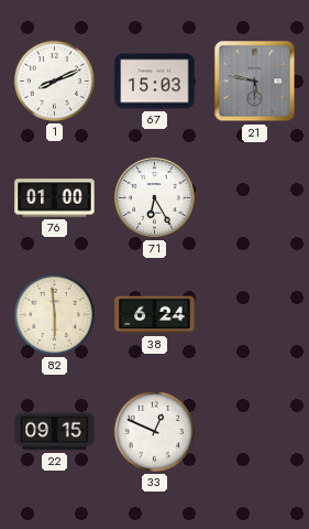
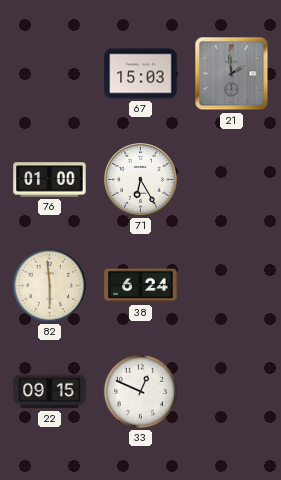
1: 8:11 -> none
21: 5:47 -> 1:59
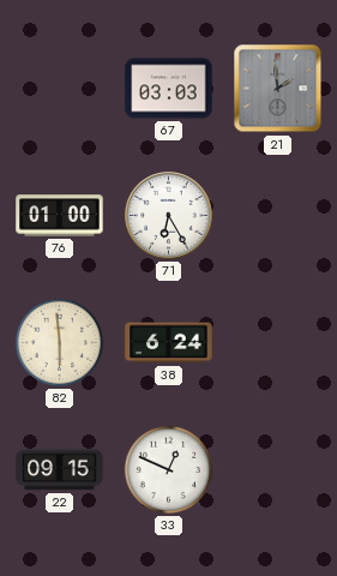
67: 15:03 -> 03:03
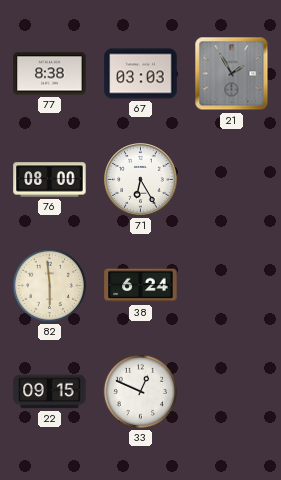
77: none -> 8:38
21: 1:59 -> 1:55
76: 01:00 -> 08:00
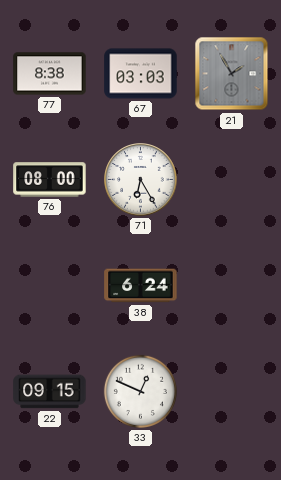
82: 5:59 -> none
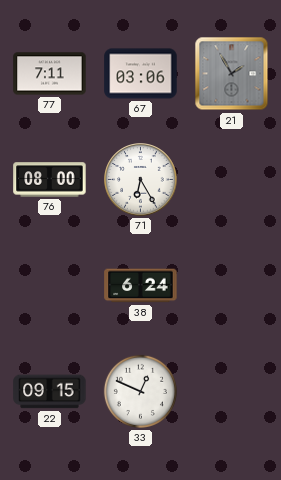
77: 8:38 -> 7:11
67: 03:03 -> 03:06
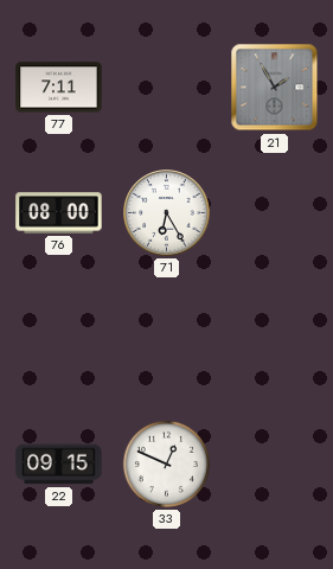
67: 03:06 -> none
38: 6:24 -> none
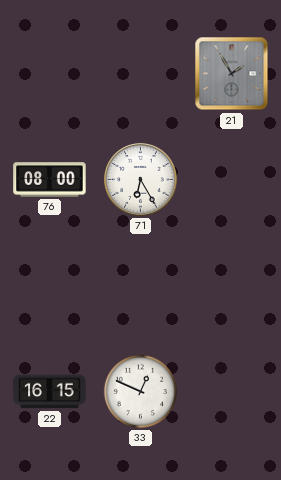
77: 7:11 -> none
22: 09:15 -> 16:15
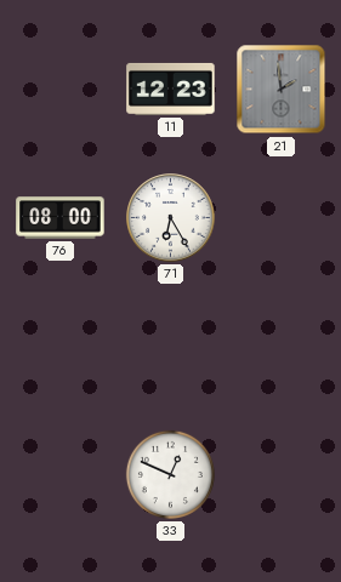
11: none -> 12:23
21: 1:55 -> 1:59
22: 16:15 -> none
